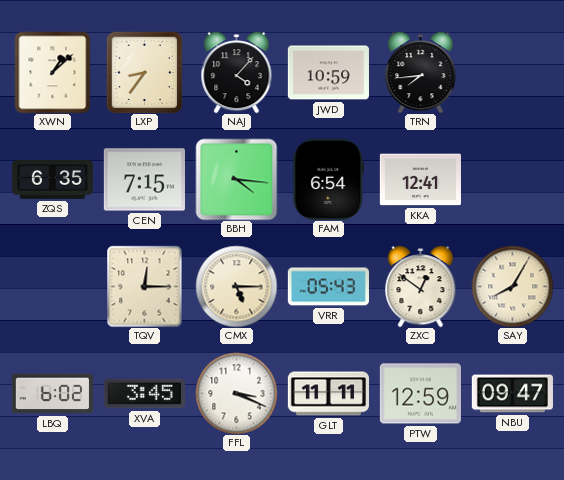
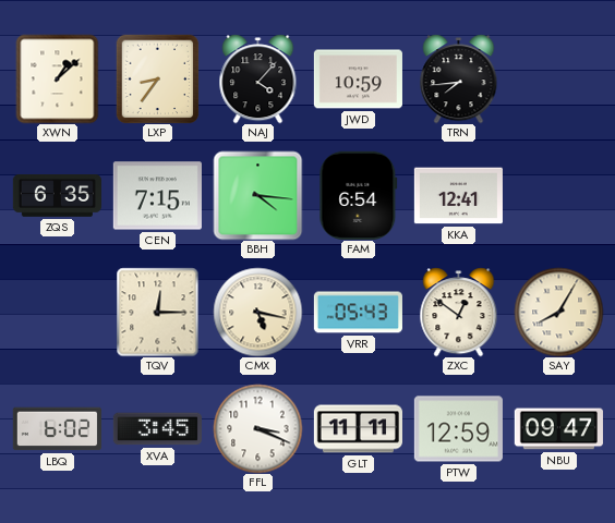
CMX: 5:15 -> 5:17
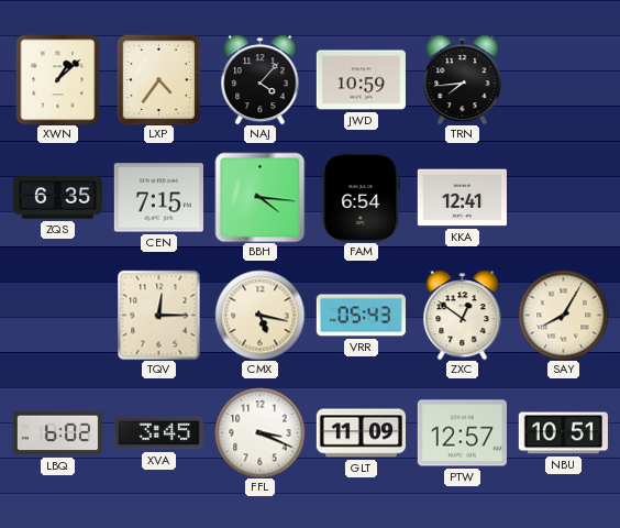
LXP: 8:36 -> 4:36
GLT: 11:11 -> 11:09
PTW: 12:59 -> 12:57
NBU: 09:47 -> 10:51
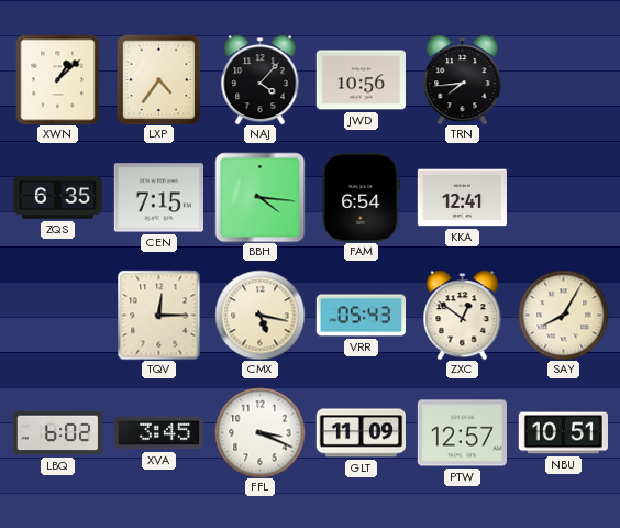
JWD: 10:59 -> 10:56
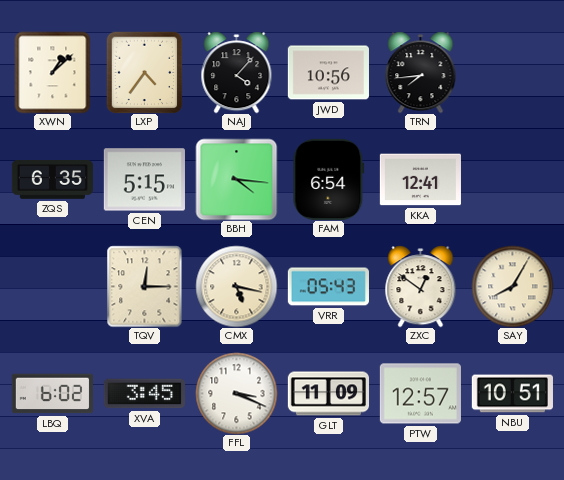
CEN: 7:15 -> 5:15
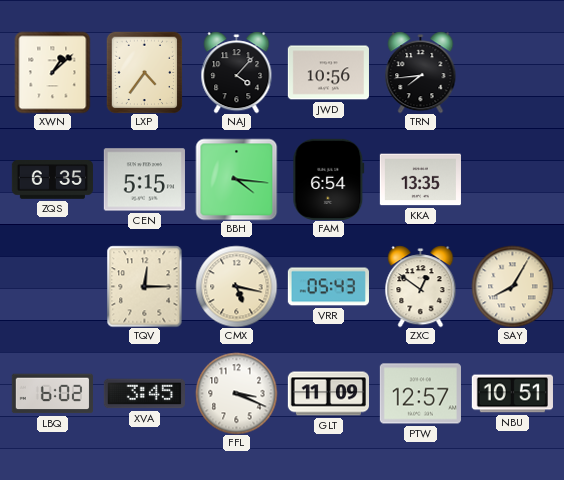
KKA: 12:41 -> 13:35
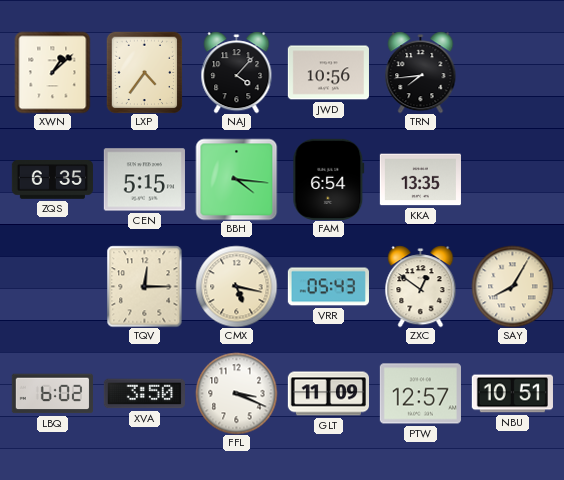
XVA: 3:45 -> 3:50
